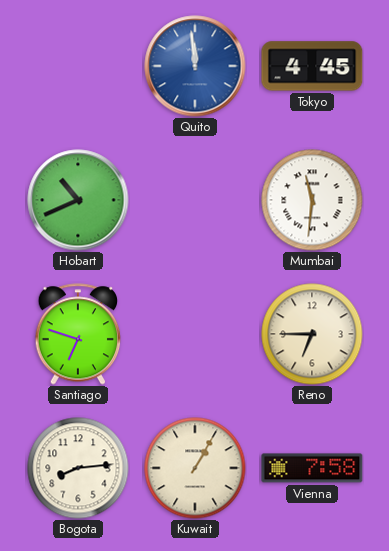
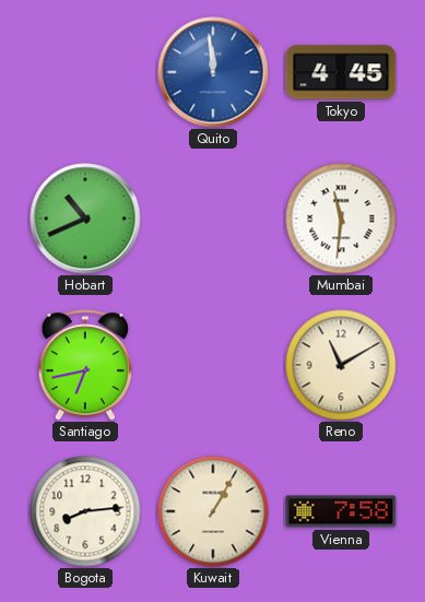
Santiago: 6:48 -> 6:43
Reno: 6:45 -> 11:10
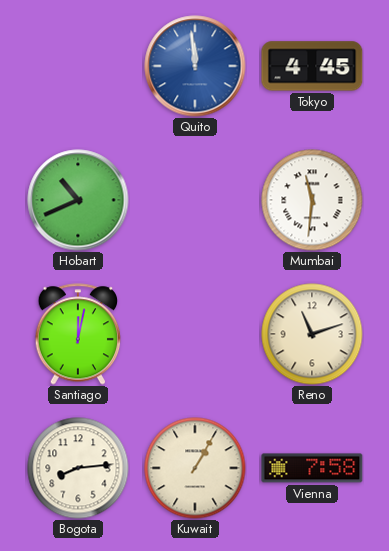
Santiago: 6:43 -> 12:02
Reno: 11:10 -> 11:12
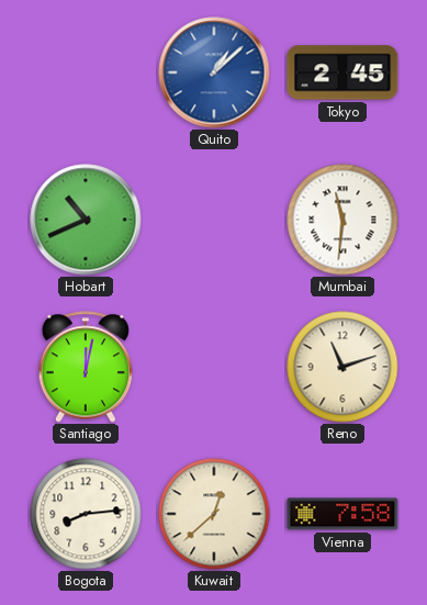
Quito: 11:59 -> 1:08
Tokyo: 4:45 -> 2:45
Kuwait: 1:05 -> 12:38
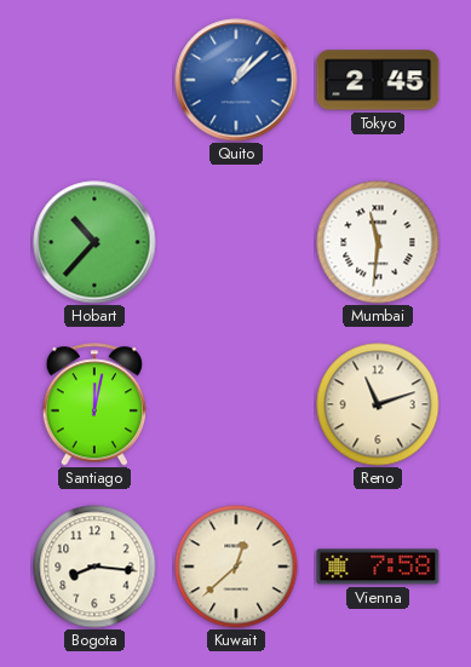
Hobart: 10:41 -> 10:37
Bogota: 8:14 -> 8:16
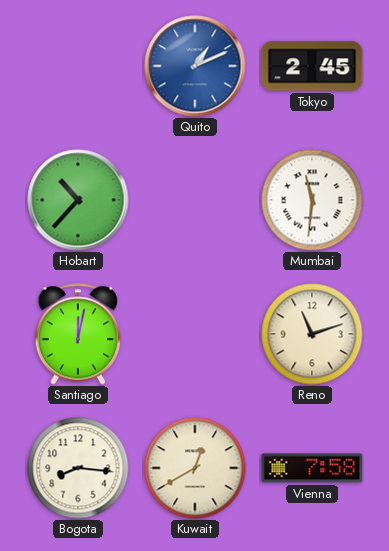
Quito: 1:08 -> 1:11
Kuwait: 12:38 -> 12:40
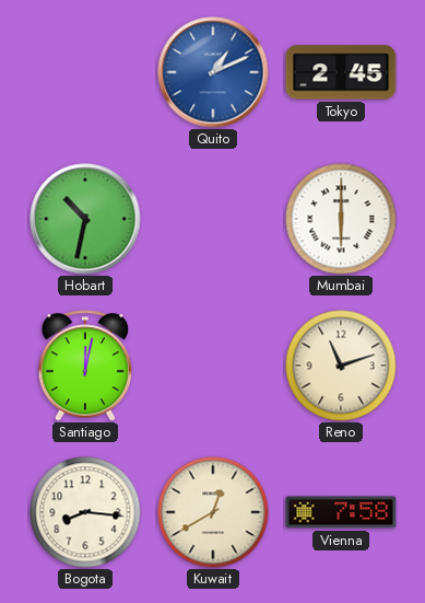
Hobart: 10:37 -> 10:32
Mumbai: 11:31 -> 6:00
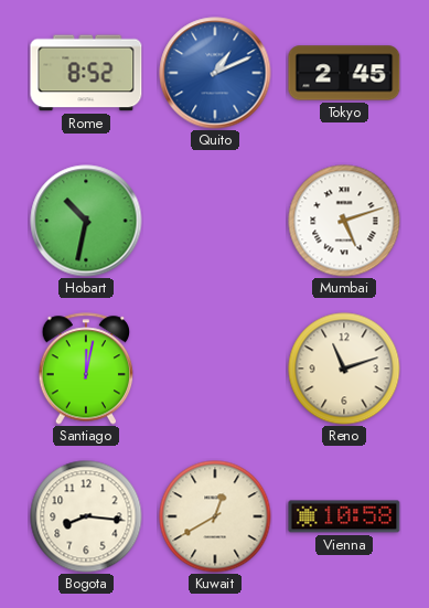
Rome: none -> 8:52
Mumbai: 6:00 -> 5:12
Vienna: 7:58 -> 10:58
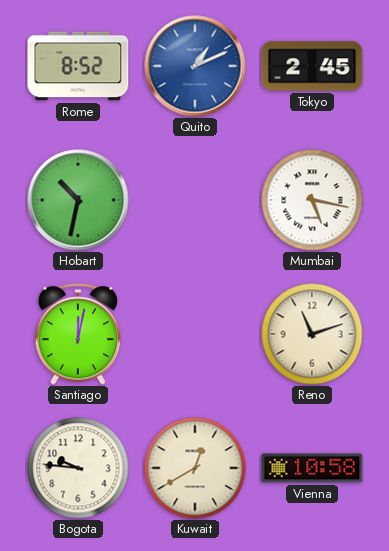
Mumbai: 5:12 -> 5:17
Bogota: 8:16 -> 9:46
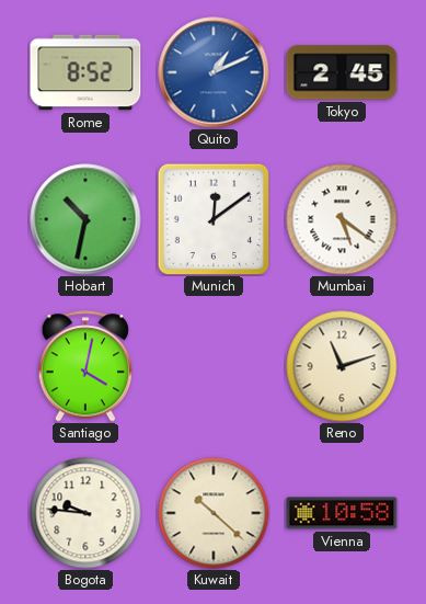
Munich: none -> 12:09
Mumbai: 5:17 -> 5:21
Santiago: 12:02 -> 4:02
Kuwait: 12:40 -> 10:22
